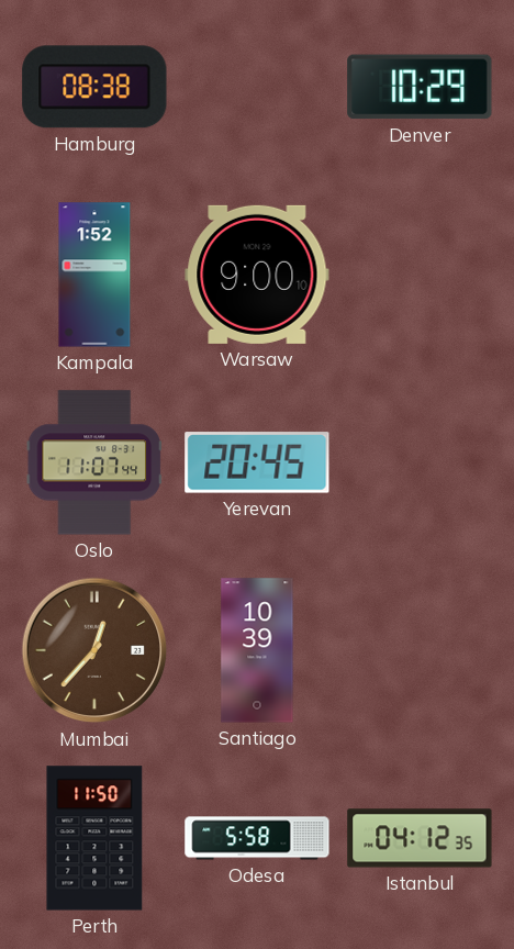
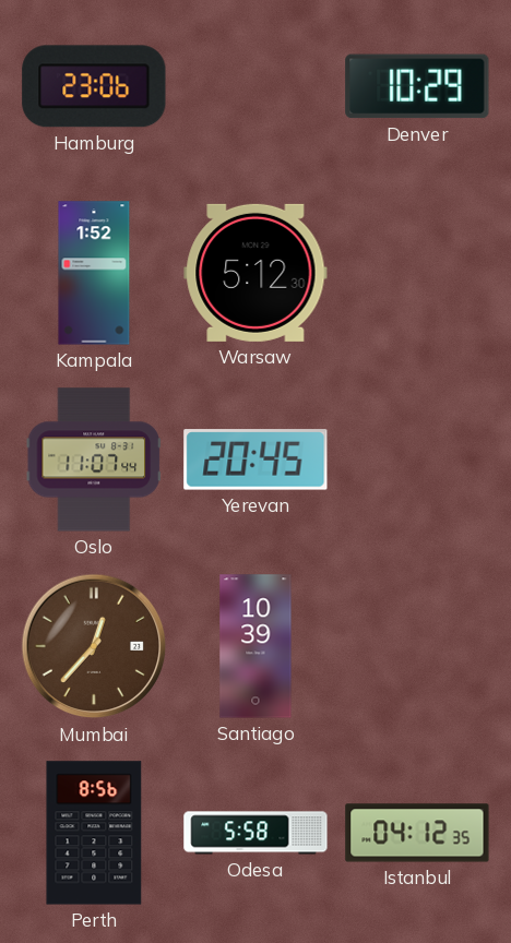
Hamburg: 08:38 -> 23:06
Warsaw: 9:00 -> 5:12
Perth: 11:50 -> 8:56
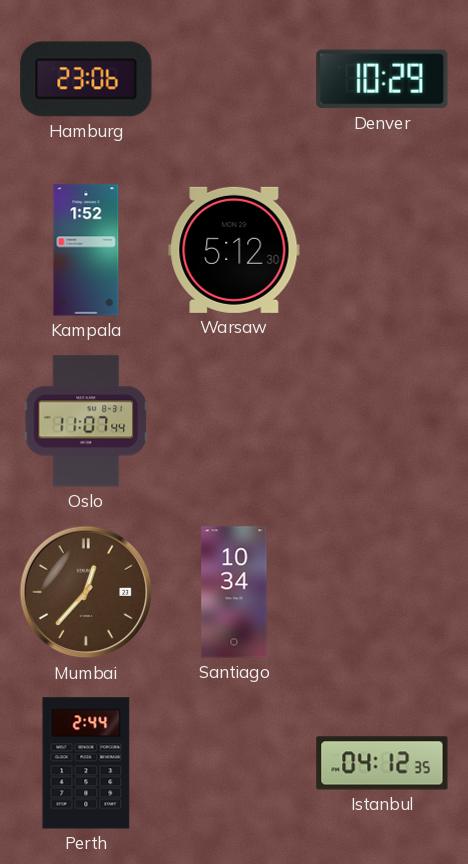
Yerevan: 20:45 -> none
Santiago: 10:39 -> 10:34
Perth: 8:56 -> 2:44
Odesa: 5:58 -> none
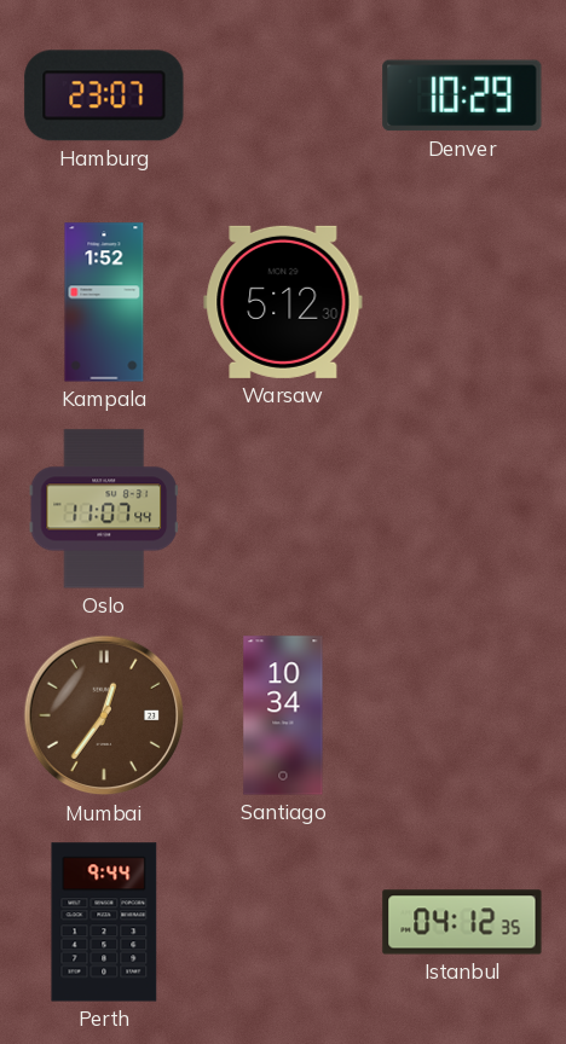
Hamburg: 23:06 -> 23:07
Mumbai: 12:37 -> 12:36
Perth: 2:44 -> 9:44
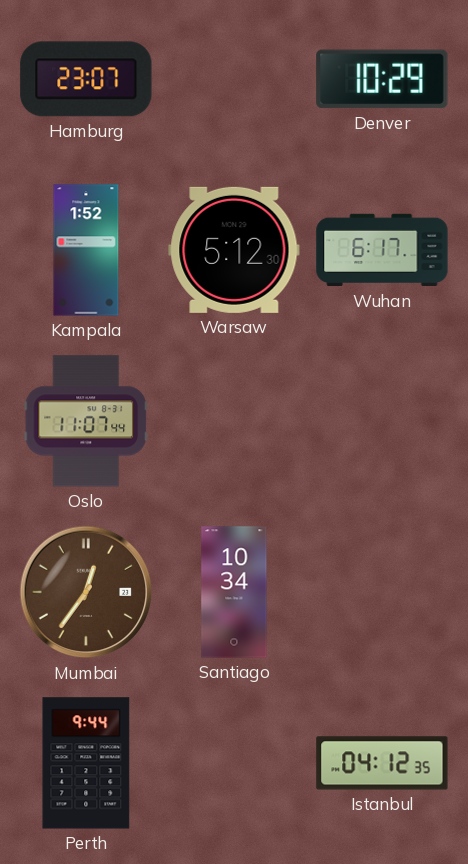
Wuhan: none -> 6:17
